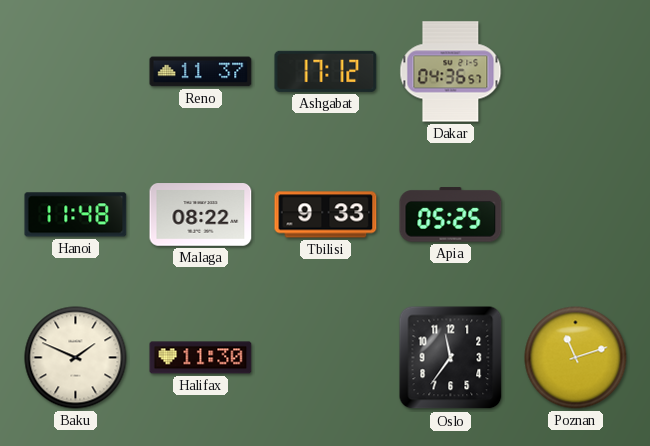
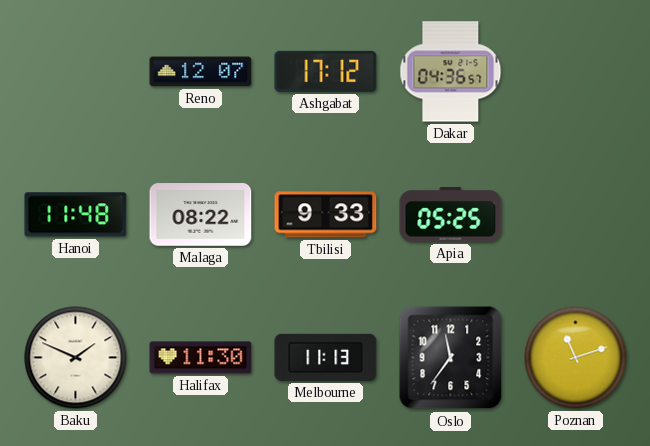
Reno: 11:37 -> 12:07
Melbourne: none -> 11:13
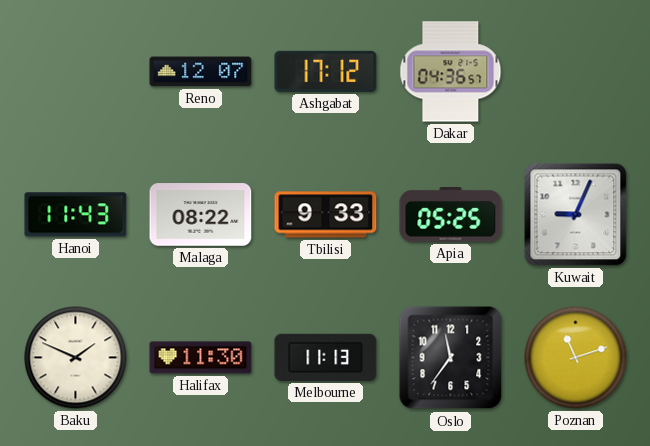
Hanoi: 11:48 -> 11:43
Kuwait: none -> 9:04
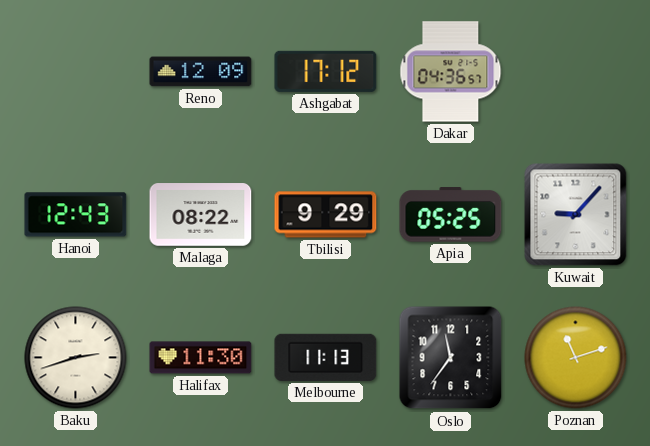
Reno: 12:07 -> 12:09
Hanoi: 11:43 -> 12:43
Tbilisi: 9:33 -> 9:29
Kuwait: 9:04 -> 9:07
Baku: 1:49 -> 2:42
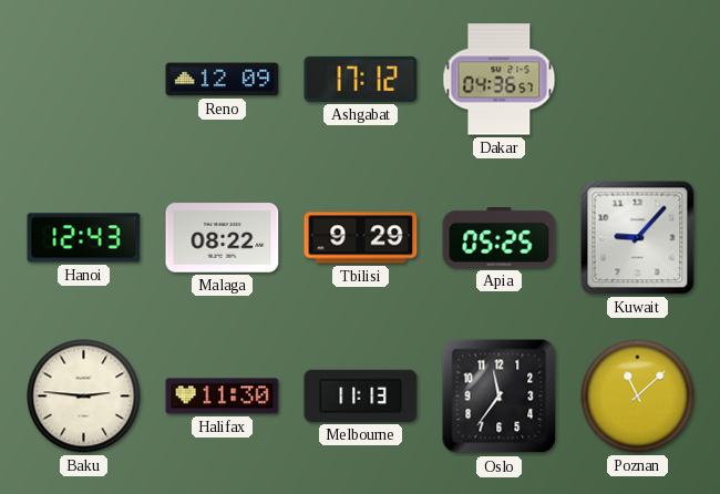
Baku: 2:42 -> 2:46
Poznan: 11:12 -> 11:08
